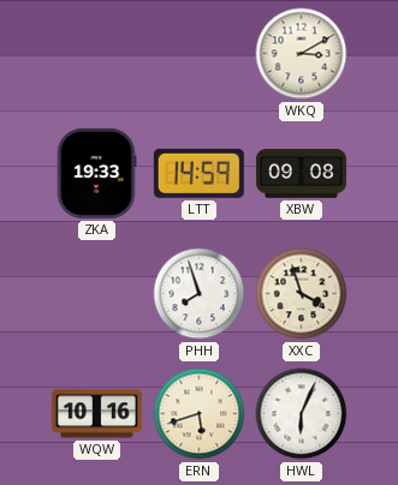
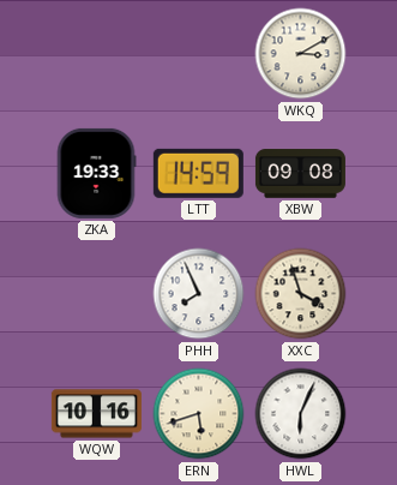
PHH: 7:57 -> 7:56
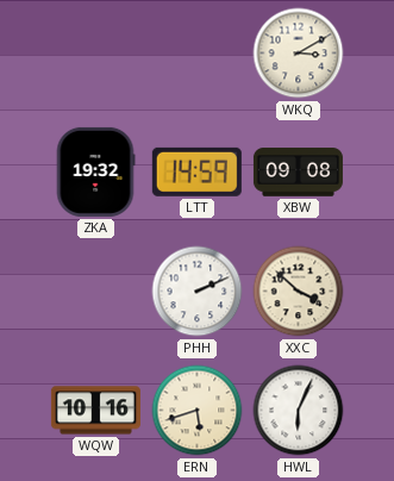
ZKA: 19:33 -> 19:32
PHH: 7:56 -> 2:11
XXC: 3:57 -> 3:52
